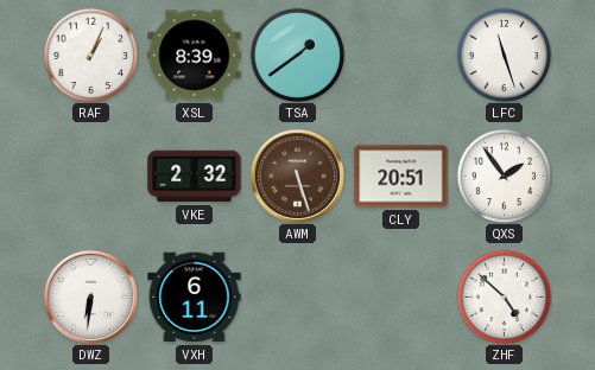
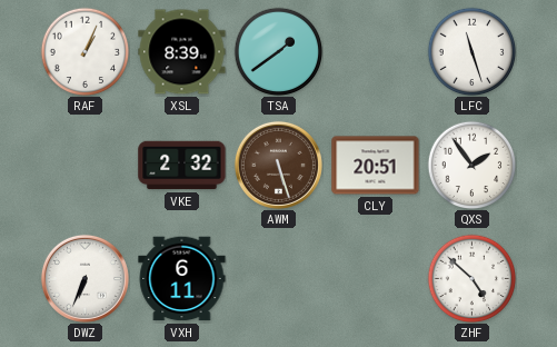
DWZ: 6:31 -> 6:34
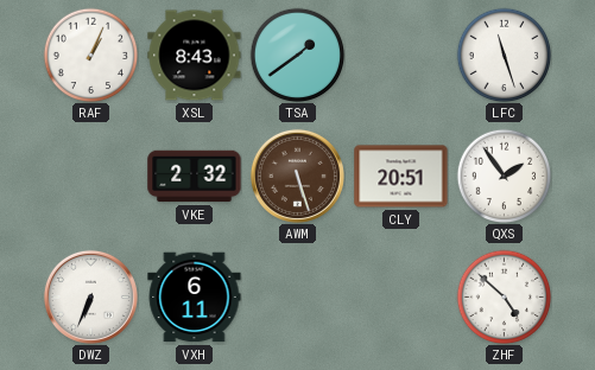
XSL: 8:39 -> 8:43
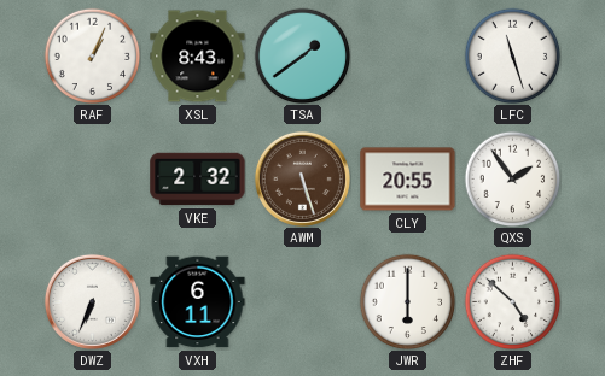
CLY: 20:51 -> 20:55
JWR: none -> 6:00
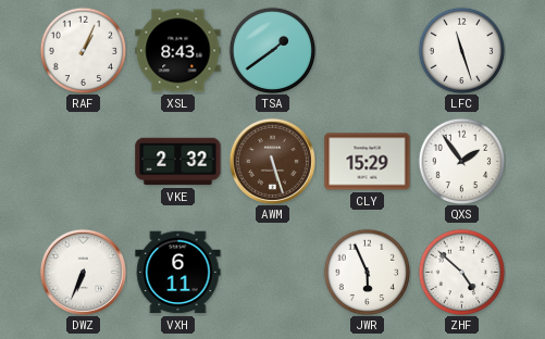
CLY: 20:55 -> 15:29
JWR: 6:00 -> 5:56
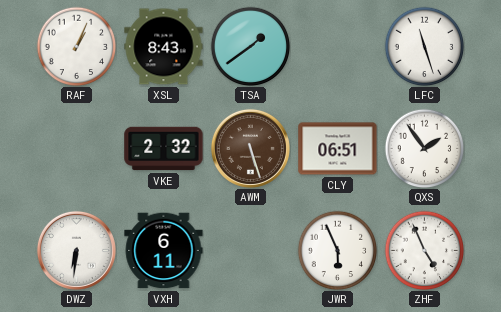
CLY: 15:29 -> 06:51
DWZ: 6:34 -> 6:31
ZHF: 4:52 -> 4:56
